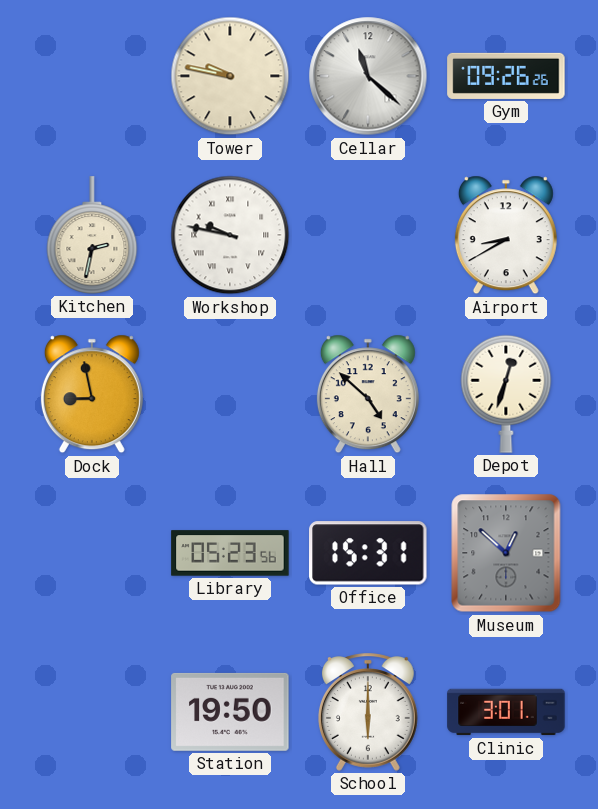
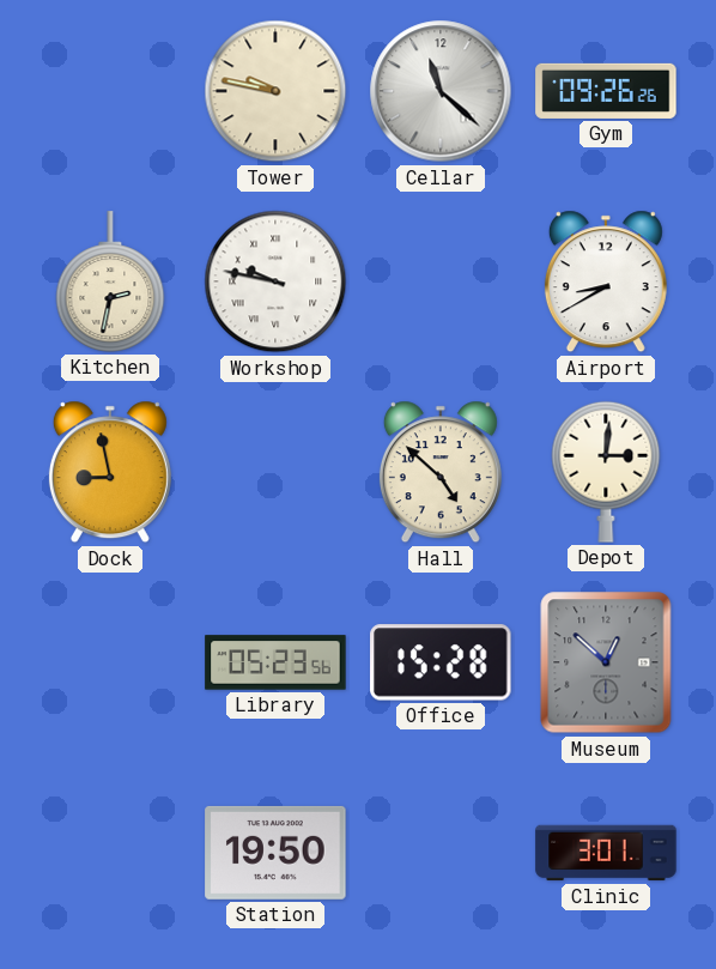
Depot: 12:33 -> 3:01
Office: 15:31 -> 15:28
School: 6:00 -> none
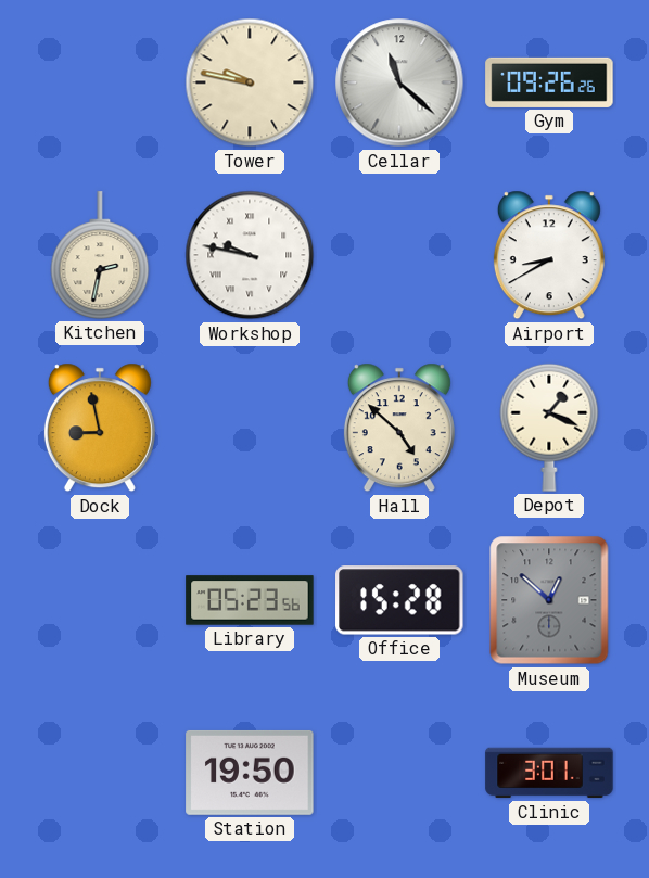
Depot: 3:01 -> 1:19
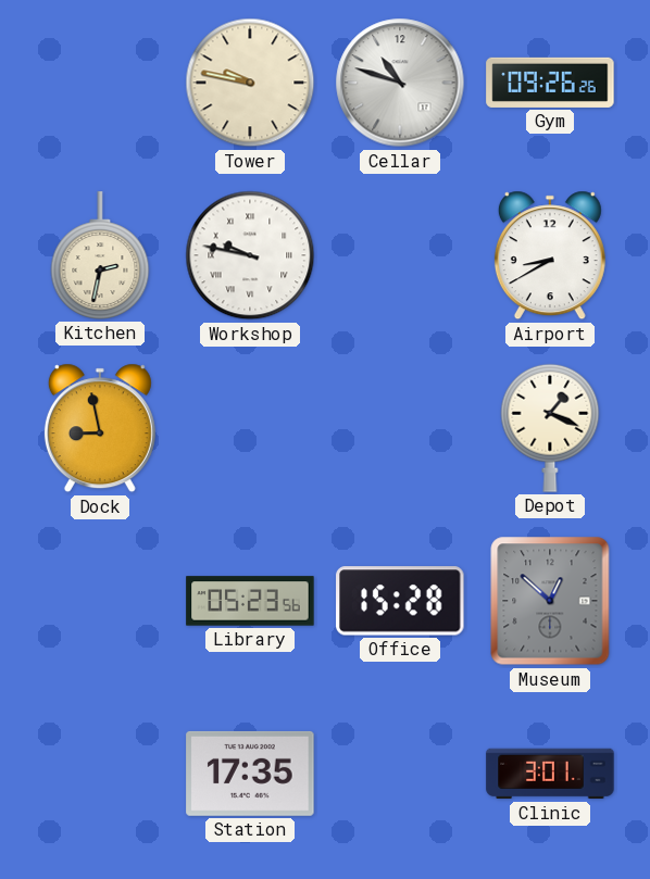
Cellar: 11:22 -> 10:48
Hall: 4:52 -> none
Station: 19:50 -> 17:35
